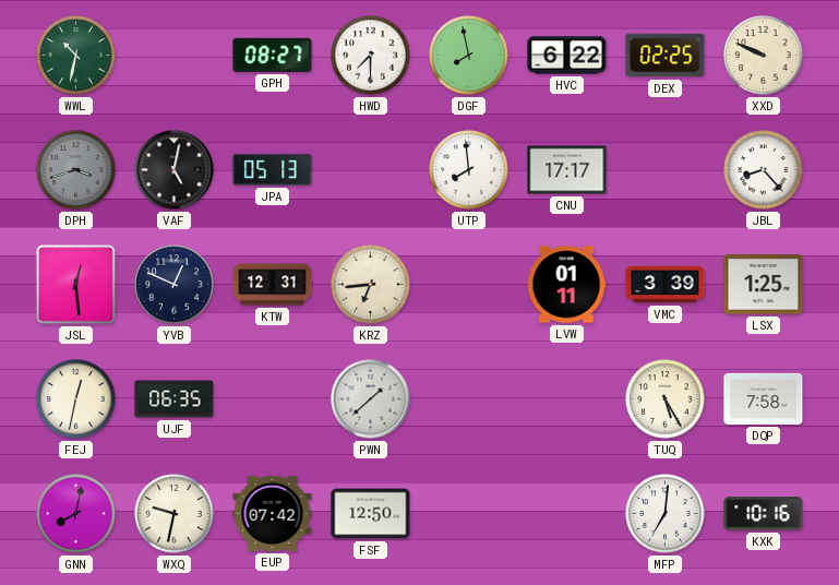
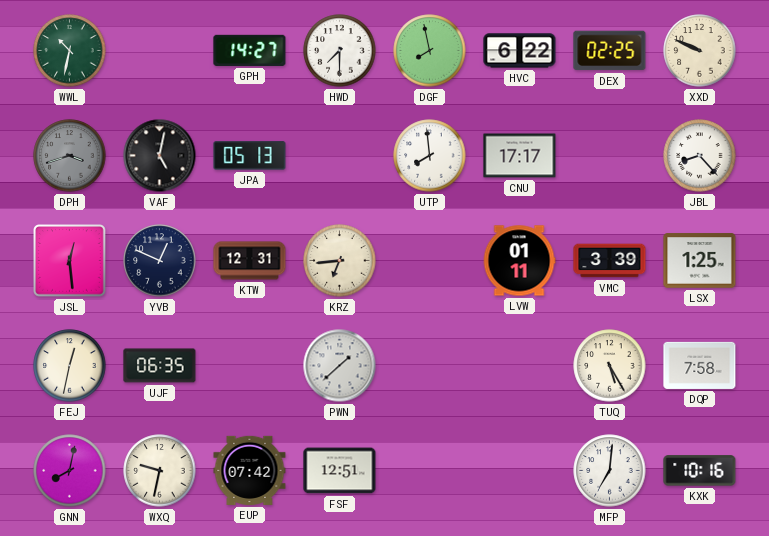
GPH: 08:27 -> 14:27
FSF: 12:50 -> 12:51
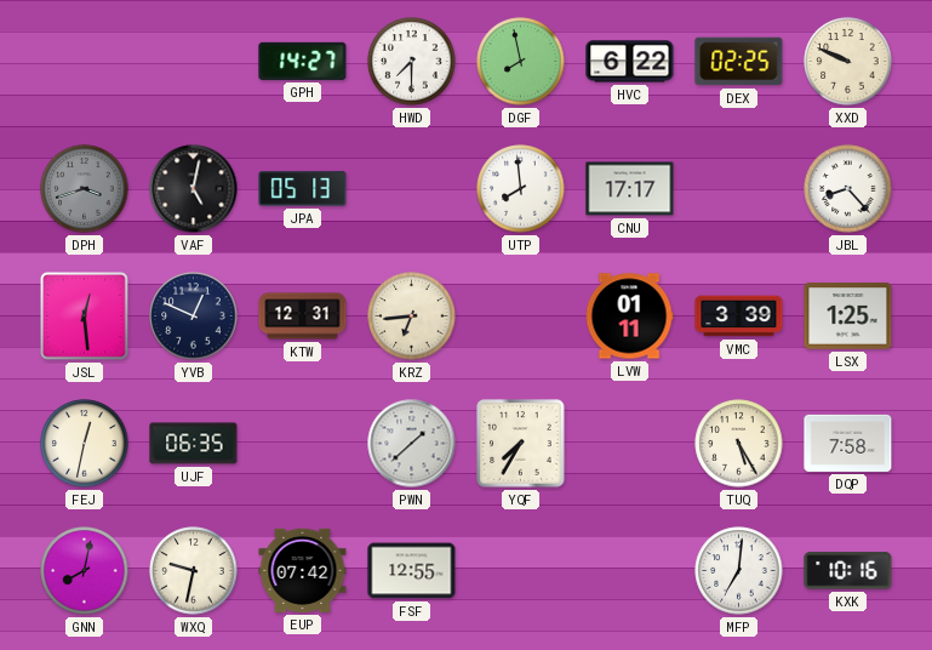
WWL: 10:32 -> none
YQF: none -> 7:35
FSF: 12:51 -> 12:55
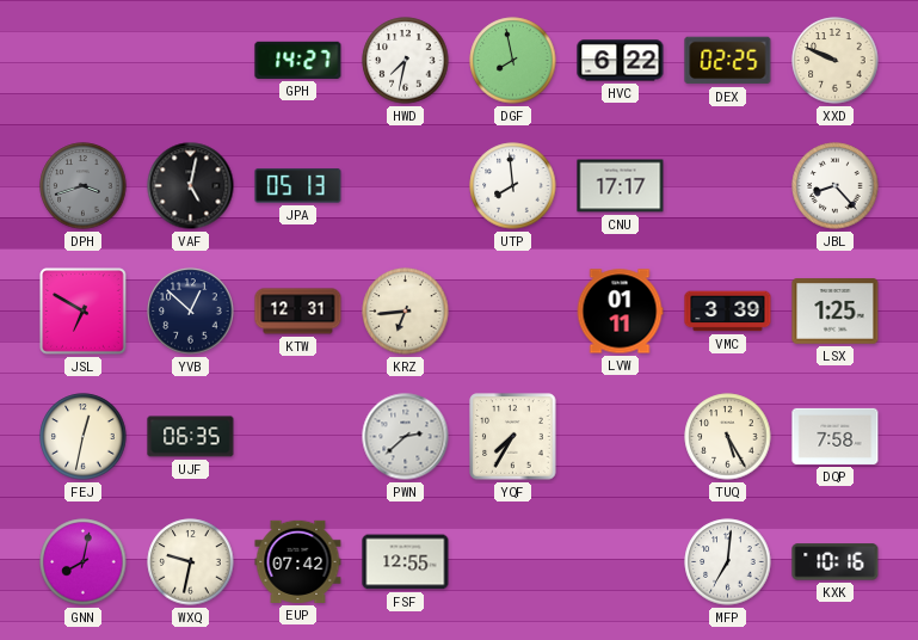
HWD: 7:30 -> 7:32
JSL: 12:29 -> 6:50
YVB: 12:49 -> 12:52
PWN: 1:38 -> 2:38
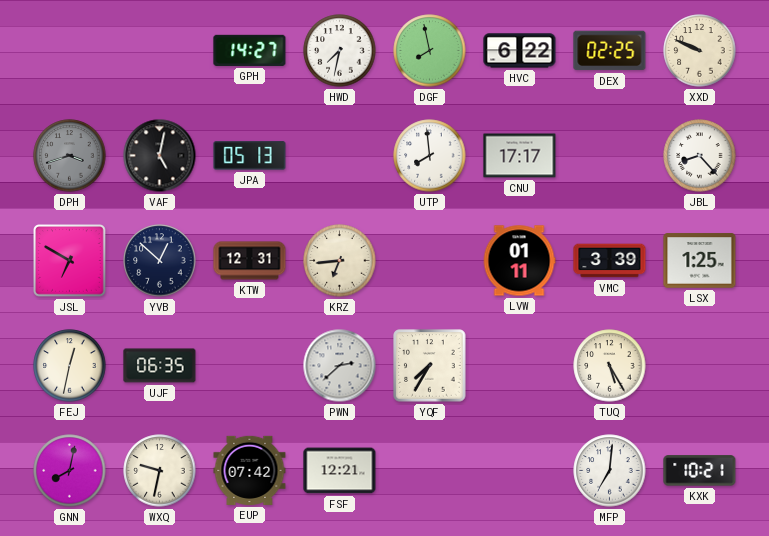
DQP: 7:58 -> none
FSF: 12:55 -> 12:21
KXK: 10:16 -> 10:21
